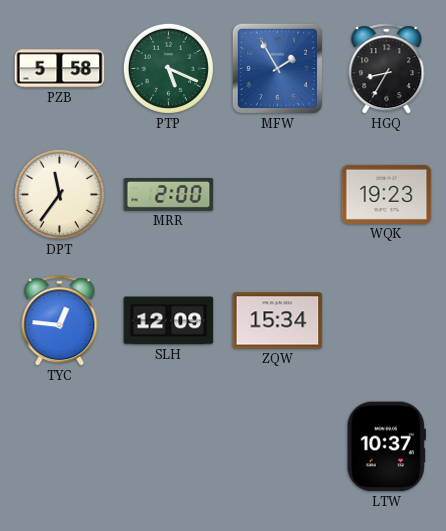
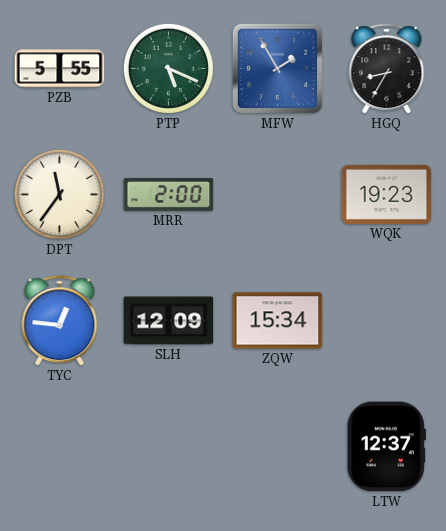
PZB: 5:58 -> 5:55
LTW: 10:37 -> 12:37
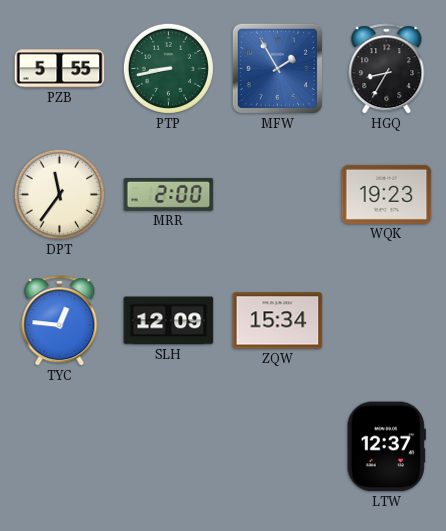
PTP: 5:19 -> 8:43
